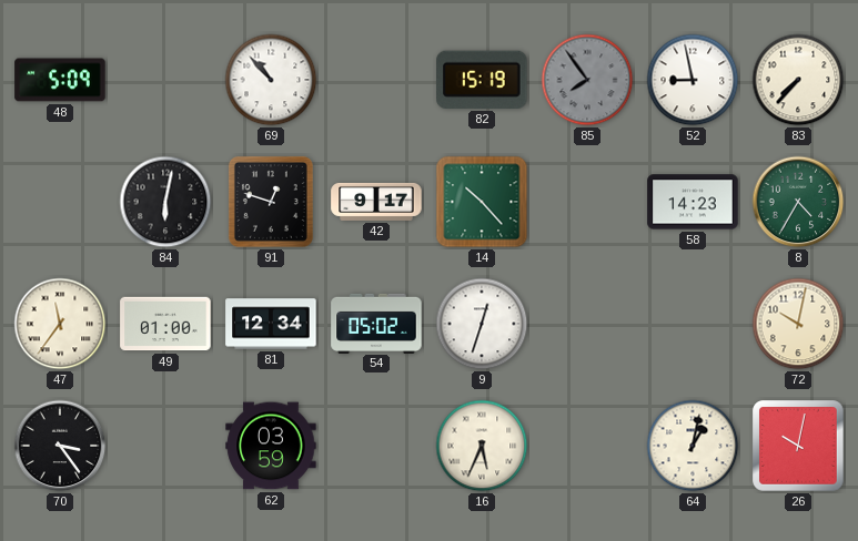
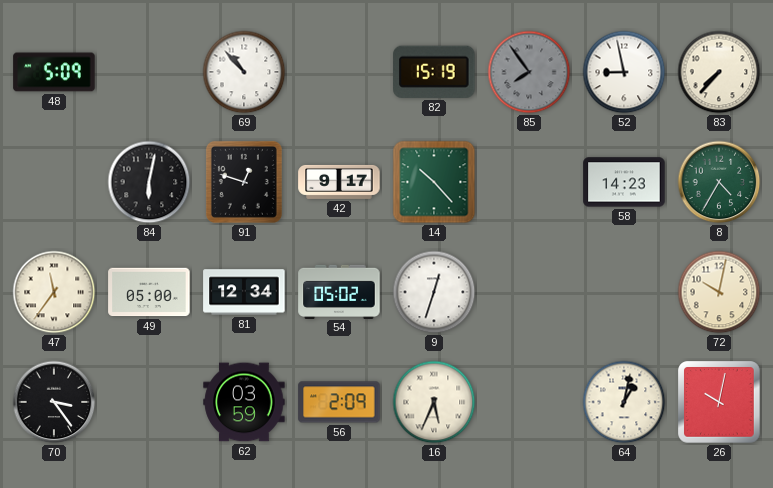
49: 01:00 -> 05:00
56: none -> 2:09
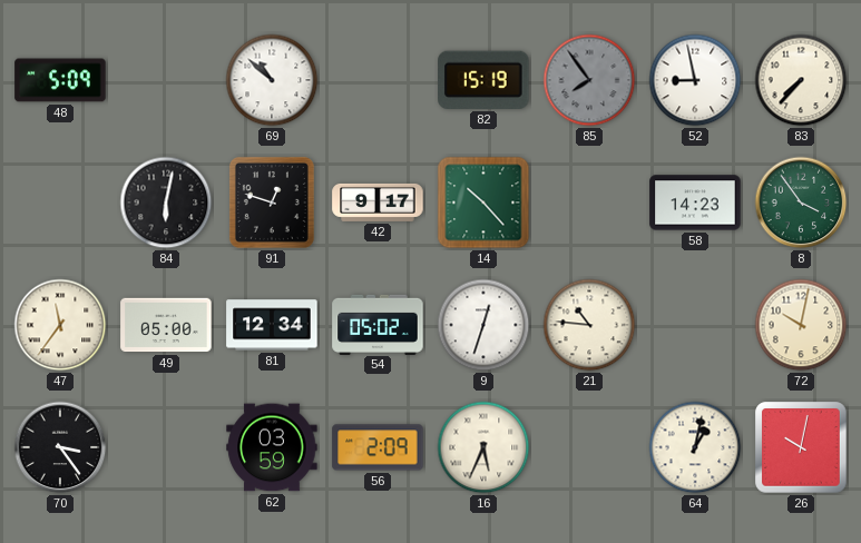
69: 10:53 -> 10:52
8: 4:35 -> 3:54
21: none -> 10:46
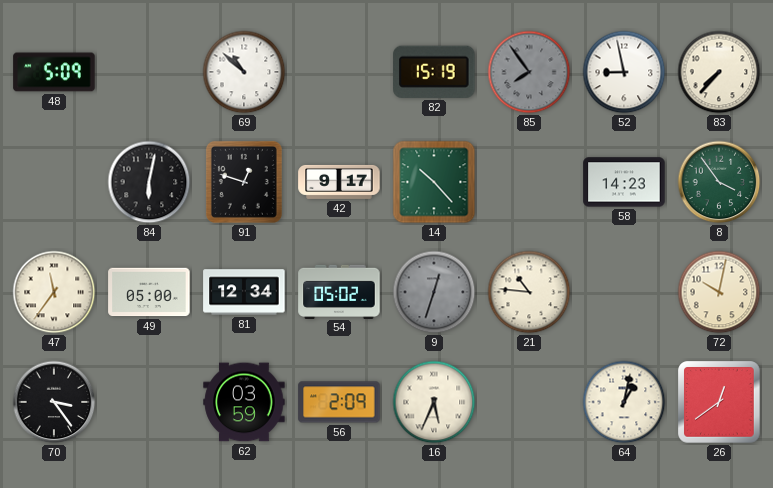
9 dial: white -> grey
26: 10:02 -> 12:39
